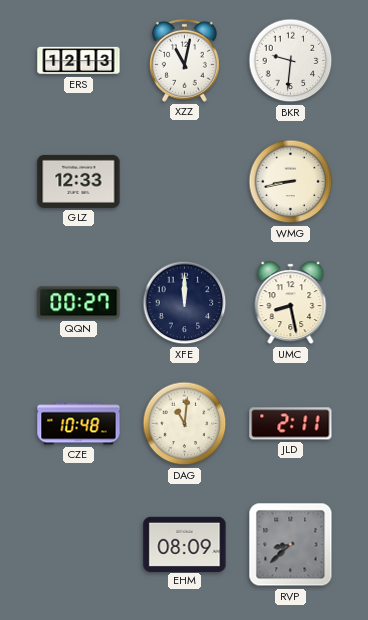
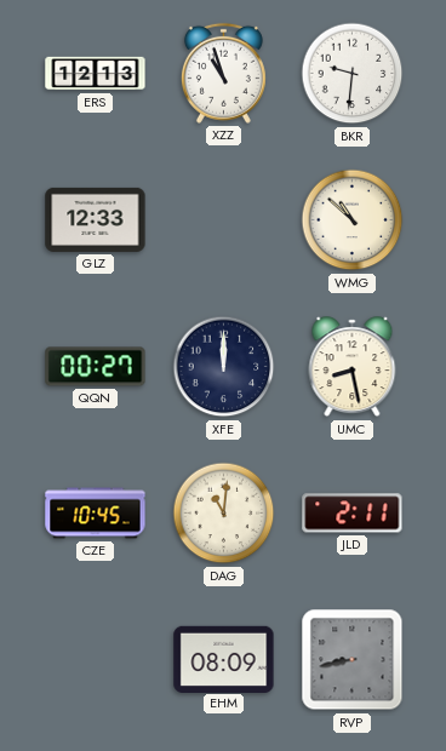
XZZ: 11:02 -> 10:57
WMG: 8:43 -> 10:52
CZE: 10:48 -> 10:45
RVP: 8:38 -> 8:43
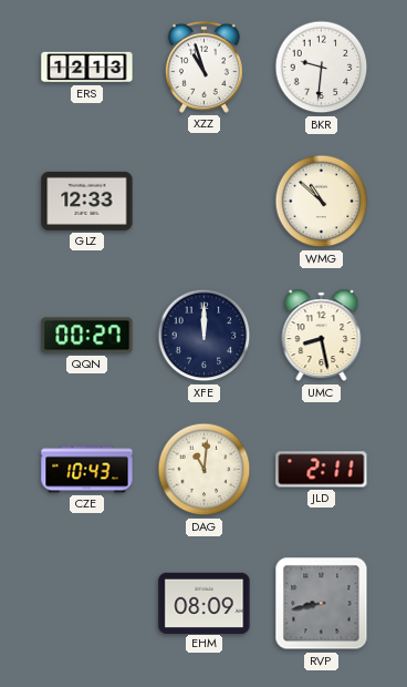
CZE: 10:45 -> 10:43
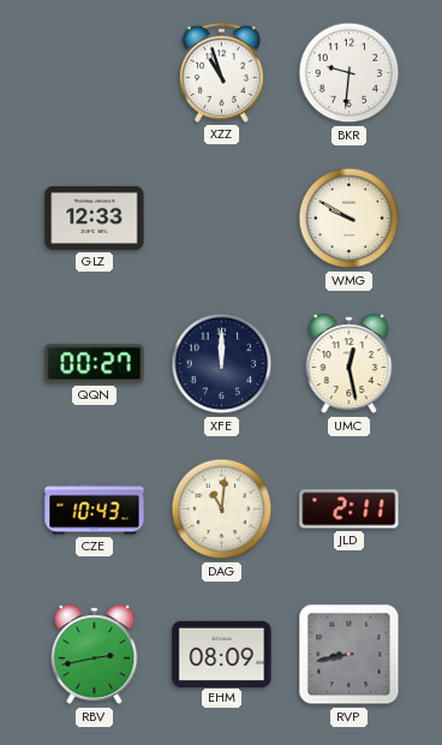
ERS: 12:13 -> none
WMG: 10:52 -> 9:50
UMC: 8:28 -> 12:28
RBV: none -> 2:43
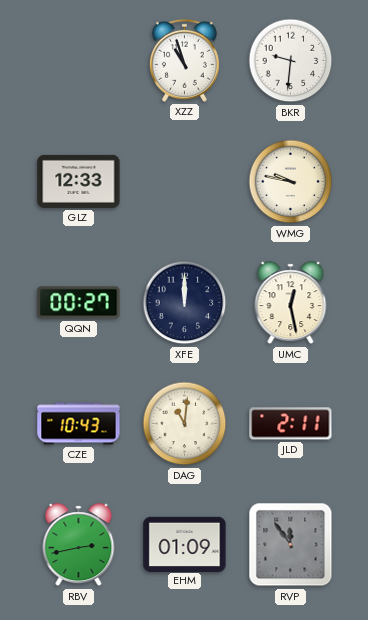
WMG: 9:50 -> 9:47
EHM: 08:09 -> 01:09
RVP: 8:43 -> 11:54
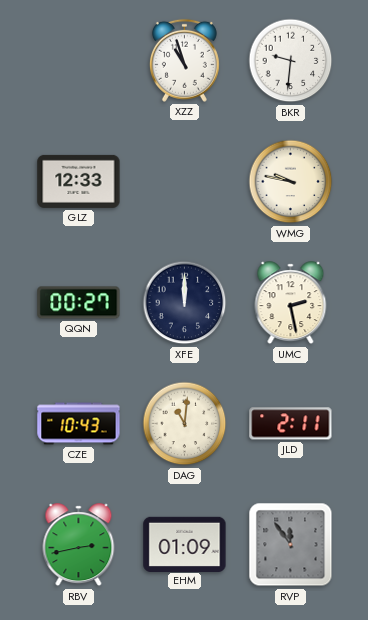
UMC: 12:28 -> 2:28
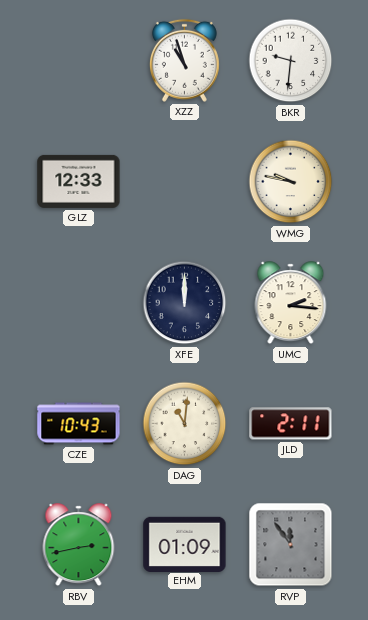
QQN: 00:27 -> none
UMC: 2:28 -> 2:16
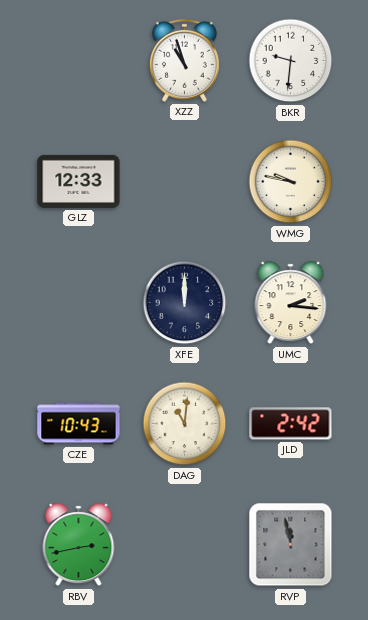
JLD: 2:11 -> 2:42
EHM: 01:09 -> none
RVP: 11:54 -> 11:58
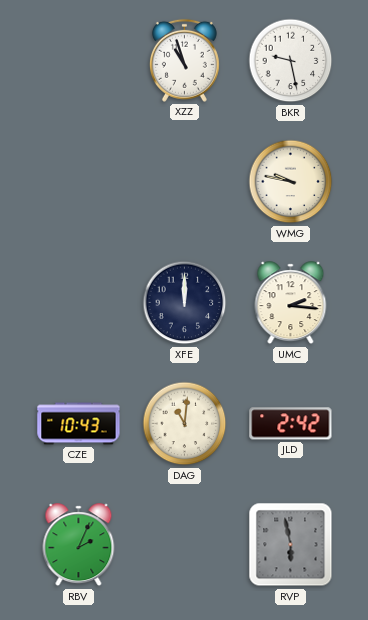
BKR: 9:31 -> 9:28
GLZ: 12:33 -> none
RBV: 2:43 -> 2:04
RVP: 11:58 -> 5:58
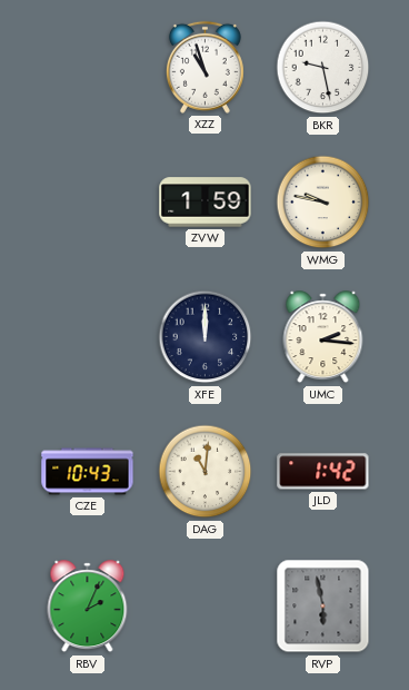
ZVW: none -> 1:59
JLD: 2:42 -> 1:42
